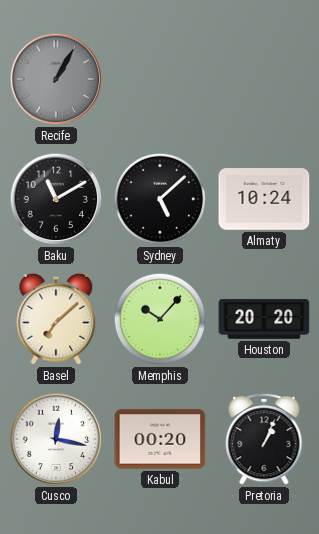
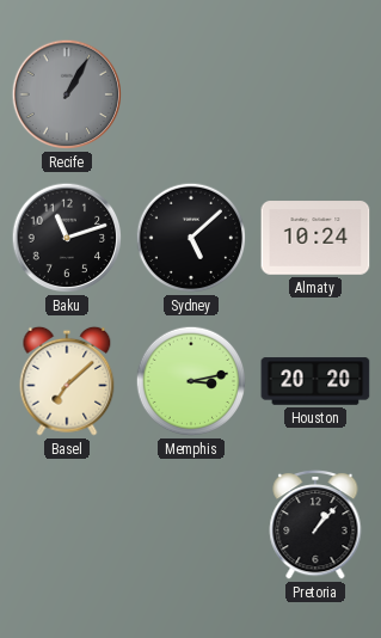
Baku: 11:10 -> 11:12
Memphis: 10:07 -> 3:13
Cusco: 12:17 -> none
Kabul: 00:20 -> none
Pretoria: 1:04 -> 1:07
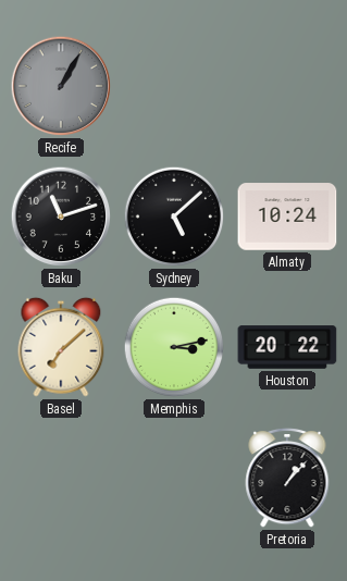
Houston: 20:20 -> 20:22
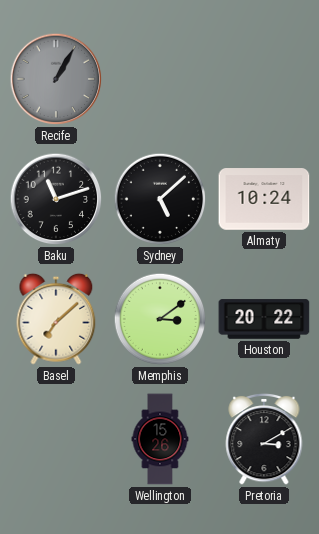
Memphis: 3:13 -> 3:09
Wellington: none -> 15:26
Pretoria: 1:07 -> 3:10
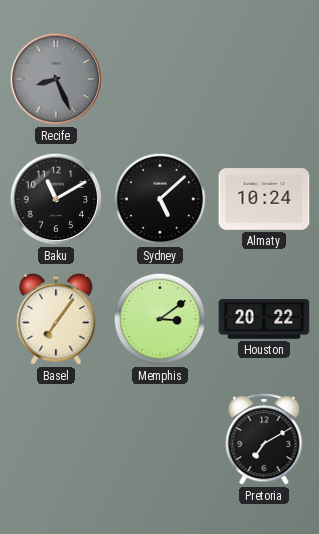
Recife: 1:05 -> 8:26
Baku: 11:12 -> 11:10
Basel: 7:08 -> 7:06
Wellington: 15:26 -> none
Pretoria: 3:10 -> 7:10
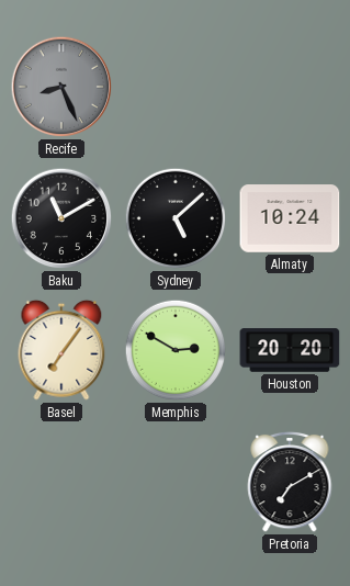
Memphis: 3:09 -> 2:50
Houston: 20:22 -> 20:20
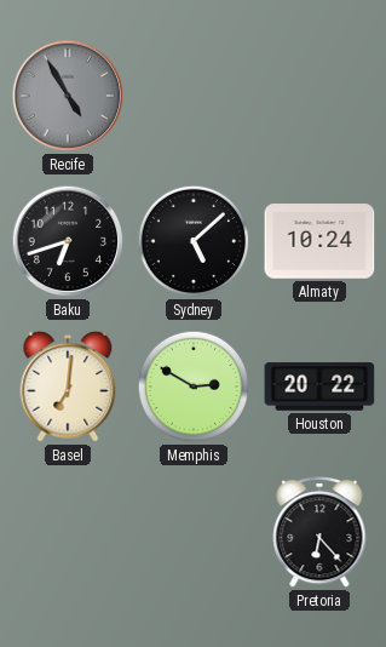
Recife: 8:26 -> 4:55
Baku: 11:10 -> 6:42
Basel: 7:06 -> 7:01
Houston: 20:20 -> 20:22
Pretoria: 7:10 -> 6:23
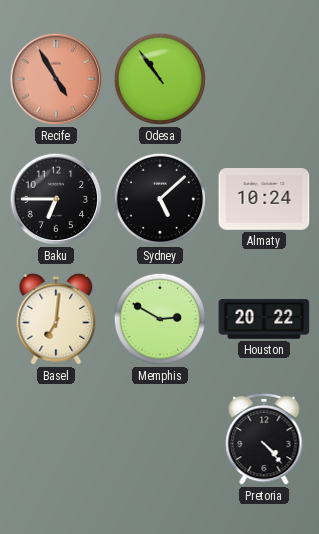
Recife dial: grey -> salmon
Odesa: none -> 10:54
Baku: 6:42 -> 6:45
Pretoria: 6:23 -> 4:23
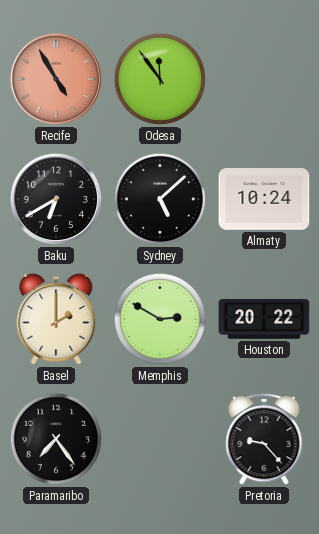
Odesa: 10:54 -> 11:54
Baku: 6:45 -> 6:40
Basel: 7:01 -> 2:00
Paramaribo: none -> 7:24
Pretoria: 4:23 -> 9:23
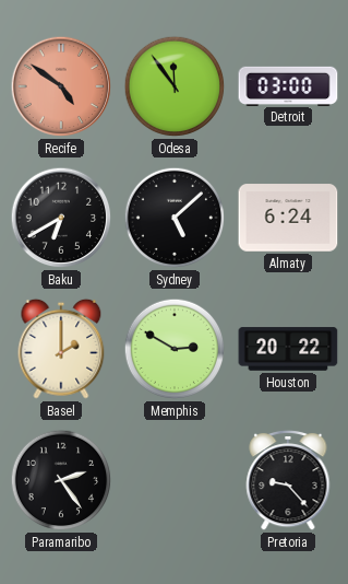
Recife: 4:55 -> 4:51
Detroit: none -> 03:00
Almaty: 10:24 -> 6:24
Paramaribo: 7:24 -> 2:24
